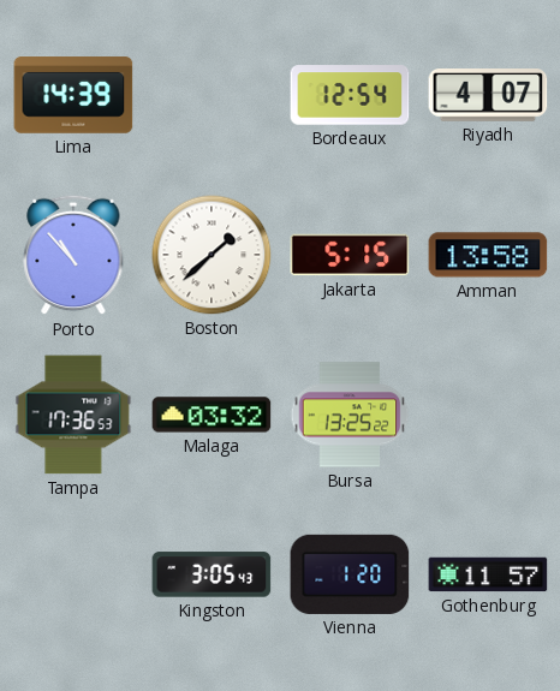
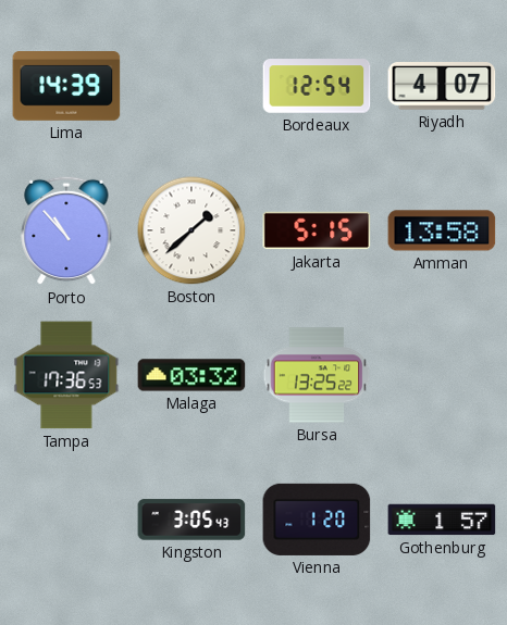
Gothenburg: 11:57 -> 1:57
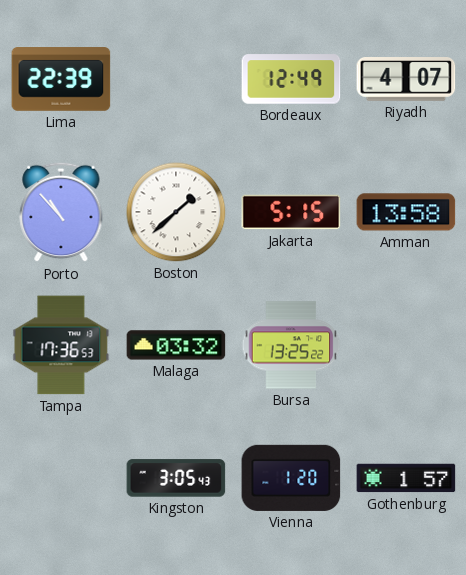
Lima: 14:39 -> 22:39
Bordeaux: 12:54 -> 12:49
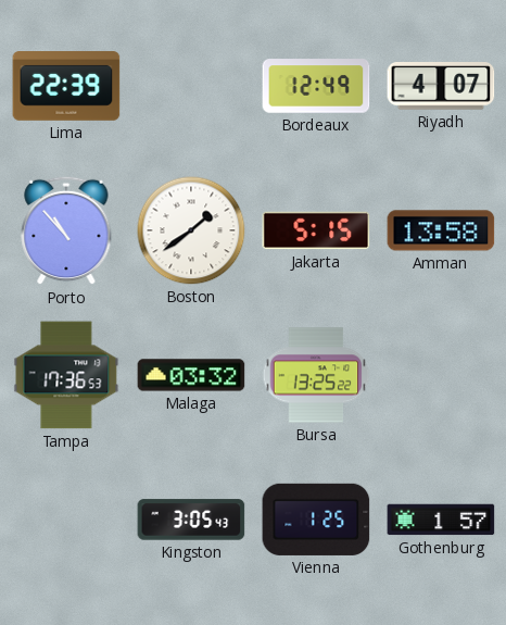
Boston: 1:38 -> 1:39
Vienna: 1:20 -> 1:25
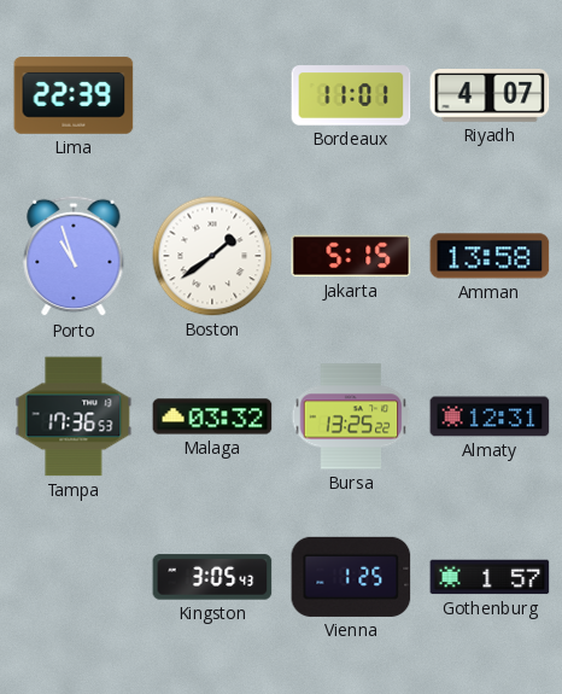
Bordeaux: 12:49 -> 11:01
Porto: 10:53 -> 10:57
Almaty: none -> 12:31
